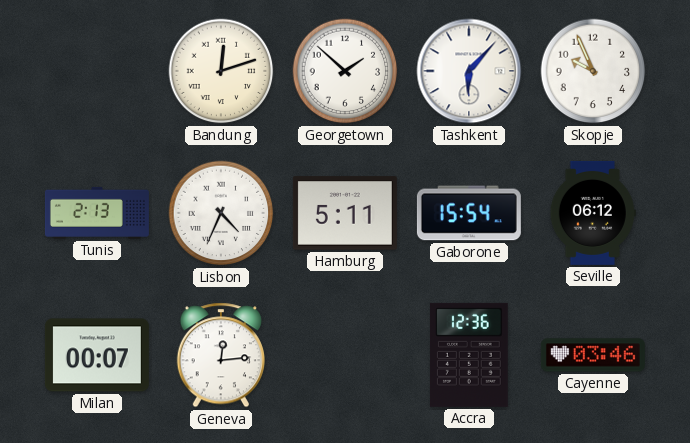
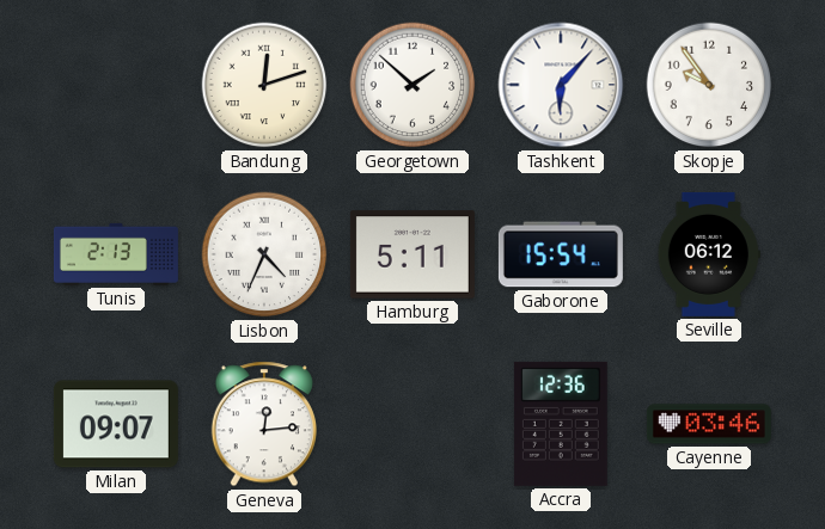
Skopje: 9:56 -> 9:54
Milan: 00:07 -> 09:07
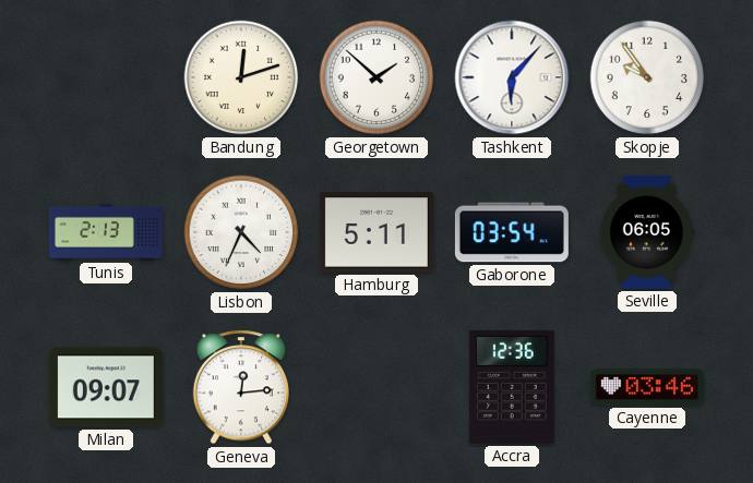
Gaborone: 15:54 -> 03:54
Seville: 06:12 -> 06:05
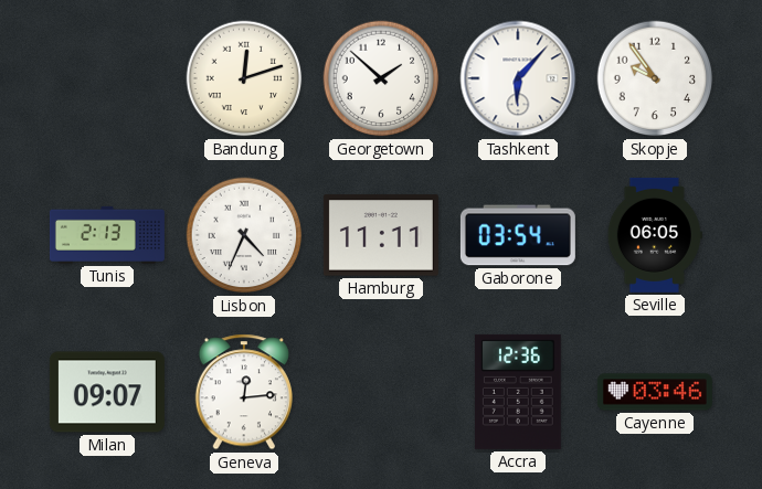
Hamburg: 5:11 -> 11:11
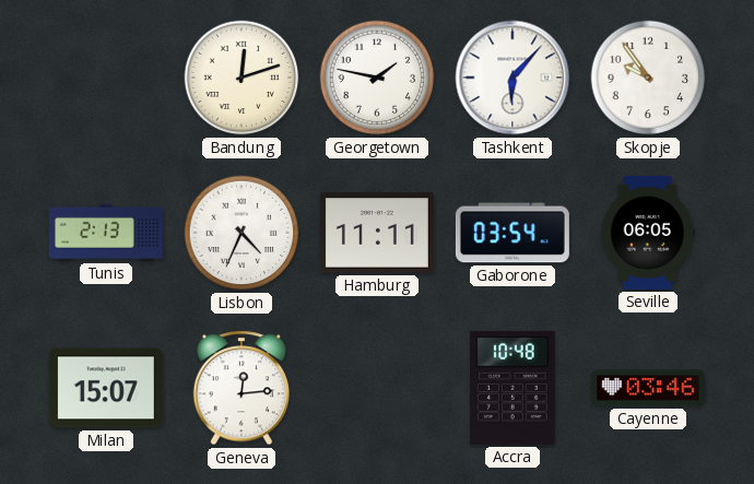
Georgetown: 1:52 -> 1:47
Milan: 09:07 -> 15:07
Accra: 12:36 -> 10:48
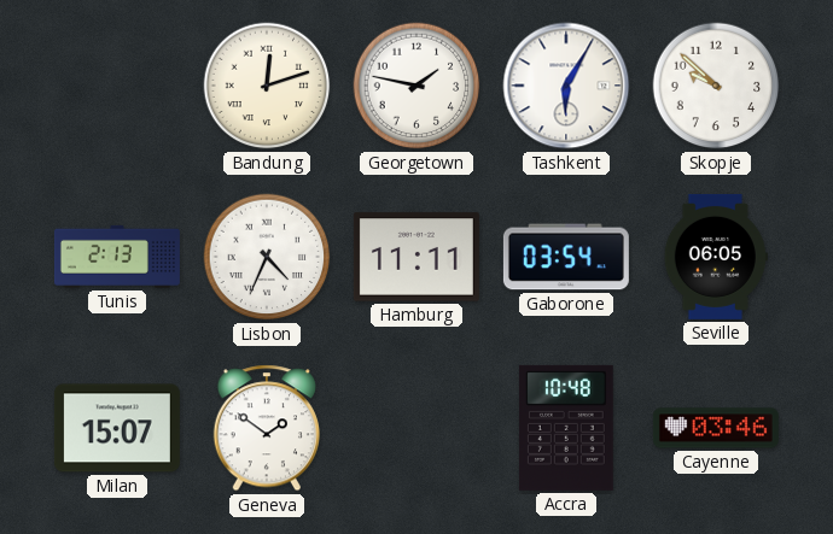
Tashkent: 6:07 -> 6:05
Skopje: 9:54 -> 9:52
Geneva: 12:14 -> 1:51
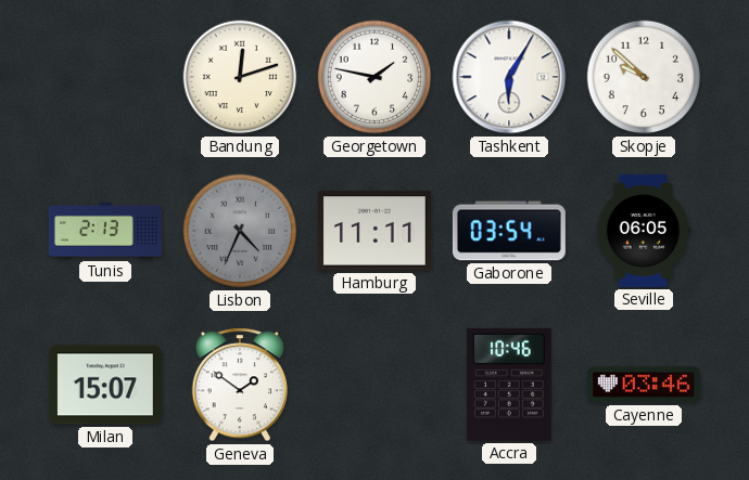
Lisbon dial: white -> grey
Accra: 10:48 -> 10:46
